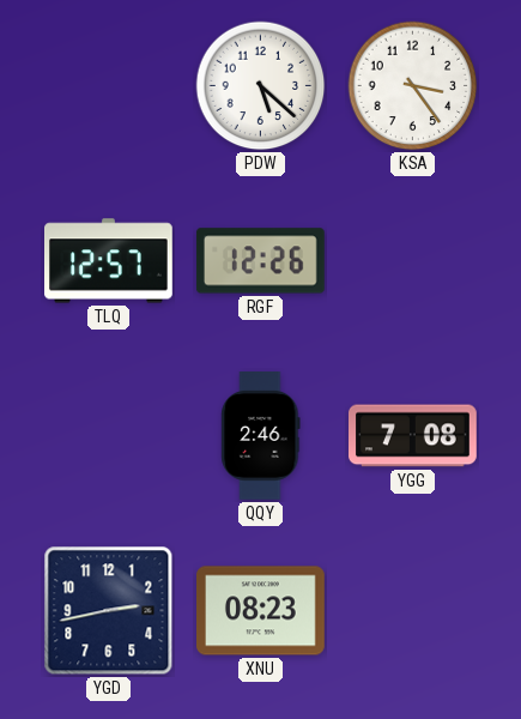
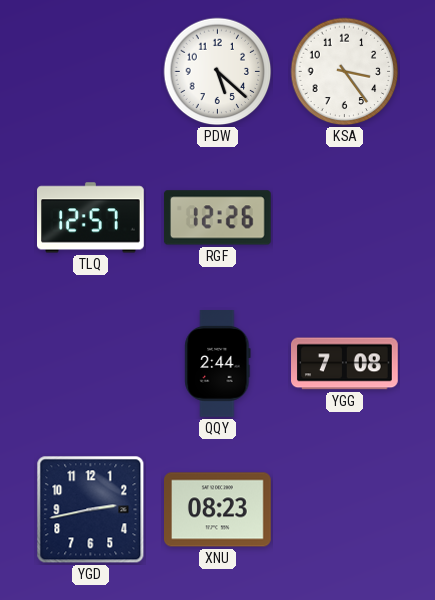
QQY: 2:46 -> 2:44
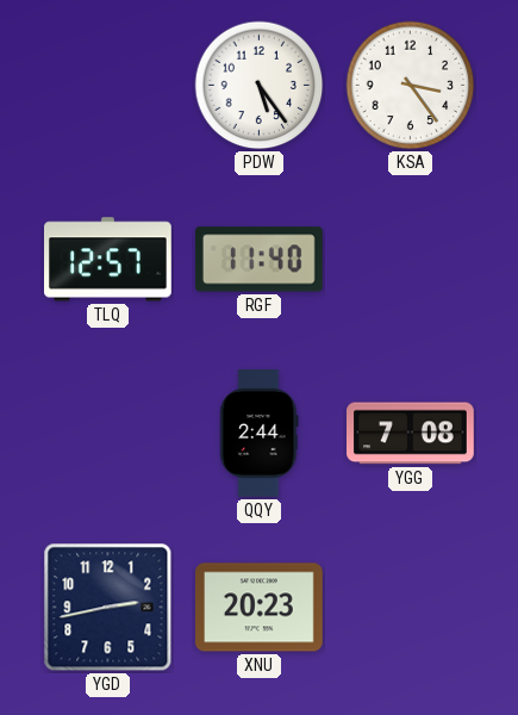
PDW: 5:22 -> 5:24
RGF: 12:26 -> 11:40
XNU: 08:23 -> 20:23
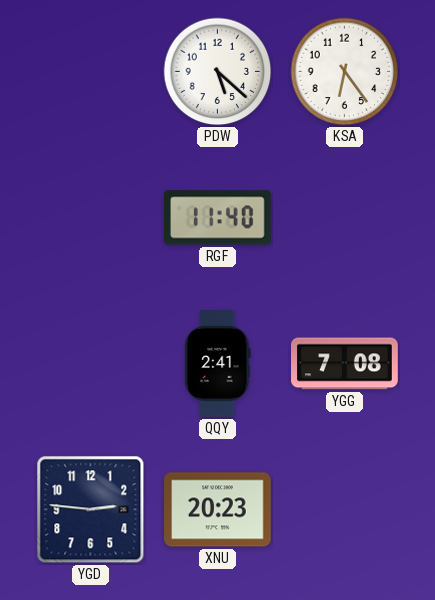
PDW: 5:24 -> 5:22
KSA: 3:24 -> 6:24
TLQ: 12:57 -> none
QQY: 2:44 -> 2:41
YGD: 2:43 -> 2:46
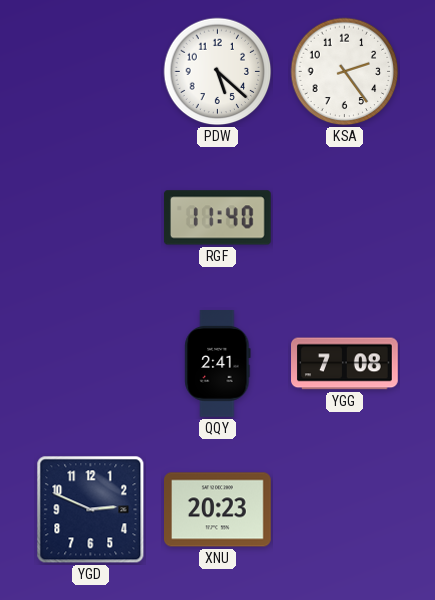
KSA: 6:24 -> 2:24
YGD: 2:46 -> 2:49
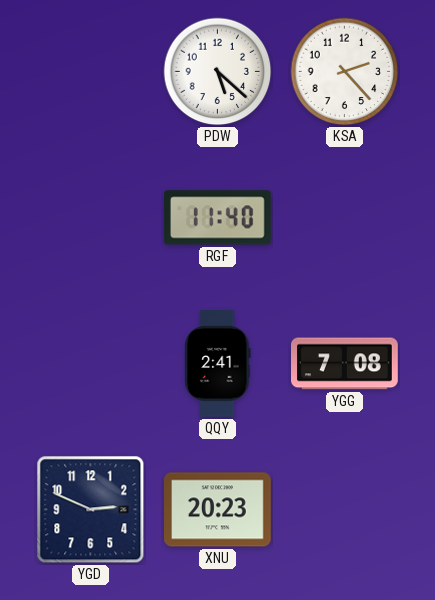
KSA: 2:24 -> 2:23
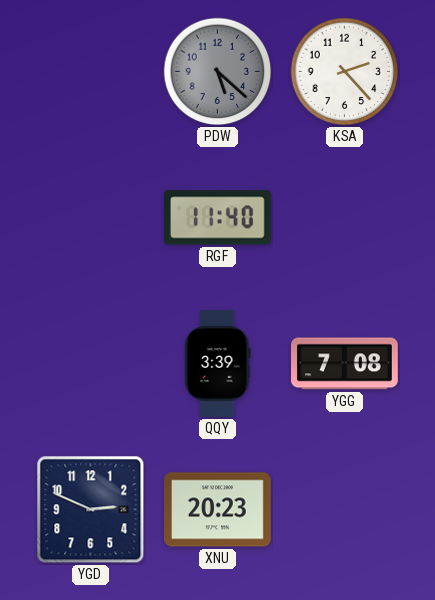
PDW dial: white -> grey
QQY: 2:41 -> 3:39
